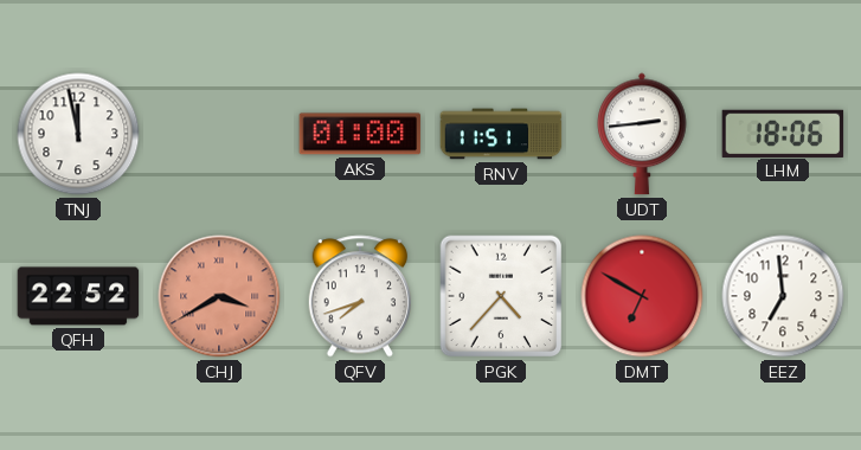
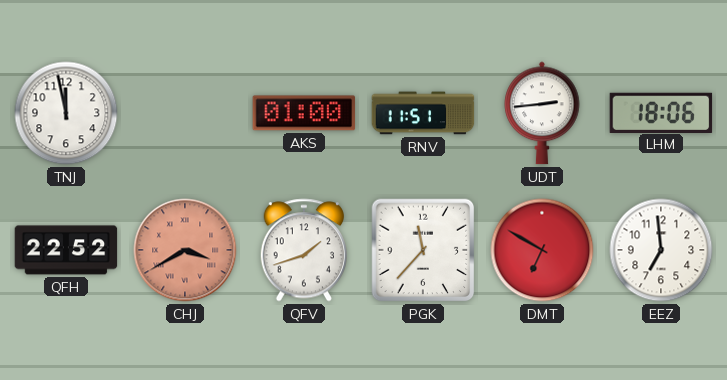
QFV: 7:42 -> 1:42
PGK: 4:37 -> 11:37
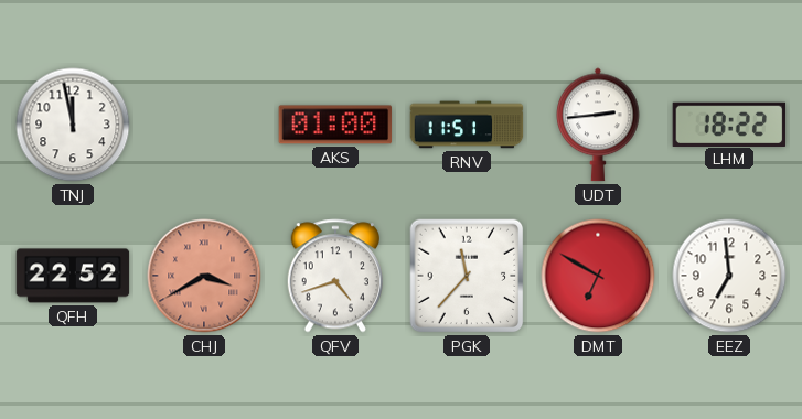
LHM: 18:06 -> 18:22
QFV: 1:42 -> 4:42
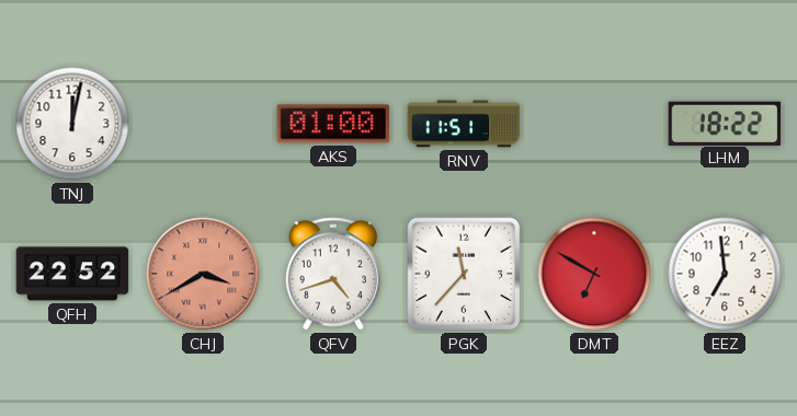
TNJ: 11:58 -> 12:02
UDT: 2:44 -> none
